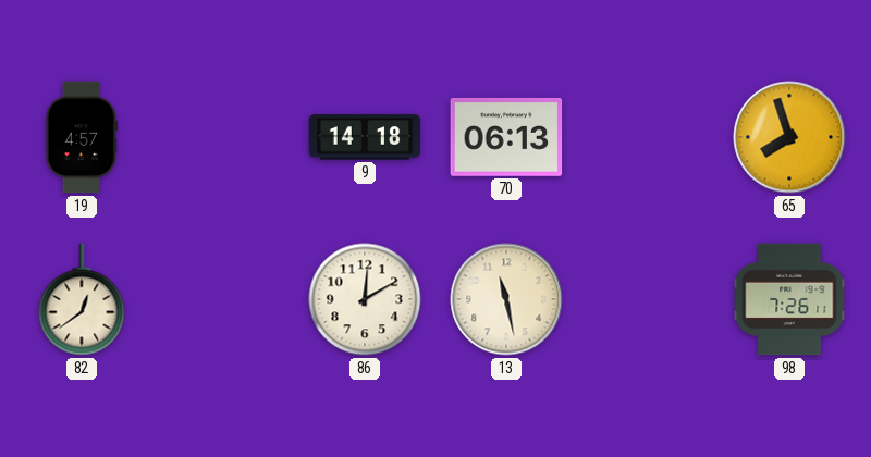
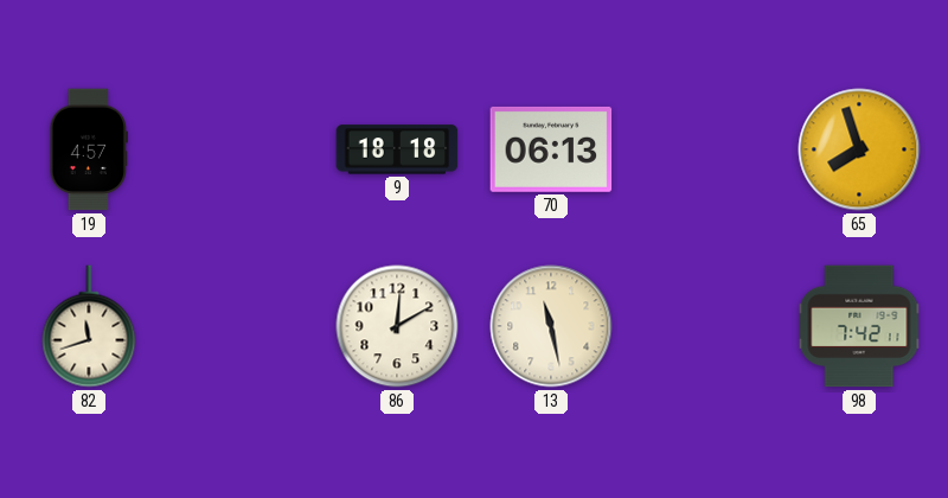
9: 14:18 -> 18:18
82: 12:39 -> 11:42
98: 7:26 -> 7:42
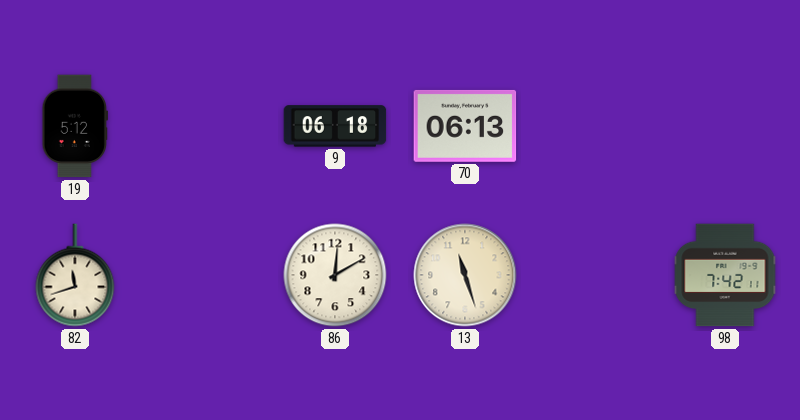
19: 4:57 -> 5:12
9: 18:18 -> 06:18
65: 7:57 -> none
13: 11:28 -> 11:27
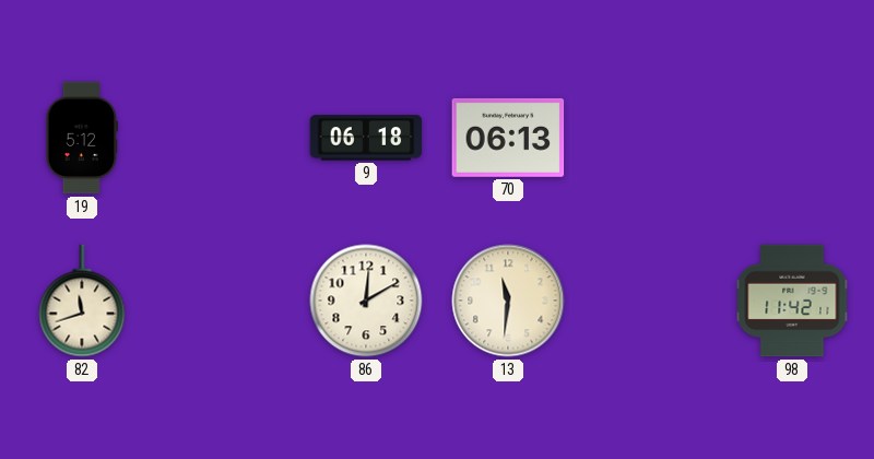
13: 11:27 -> 11:31
98: 7:42 -> 11:42
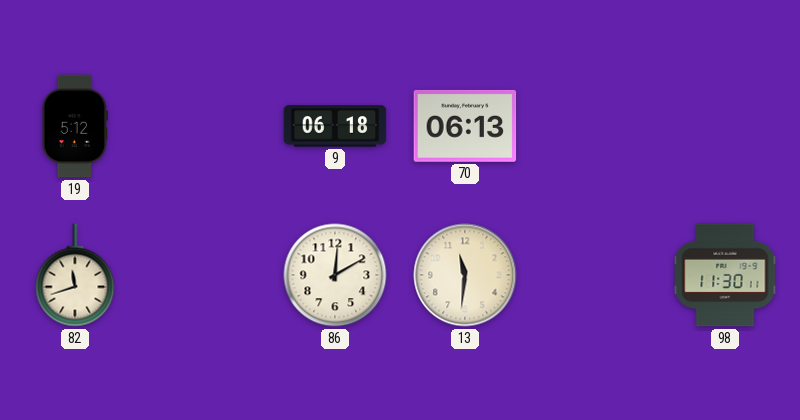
98: 11:42 -> 11:30
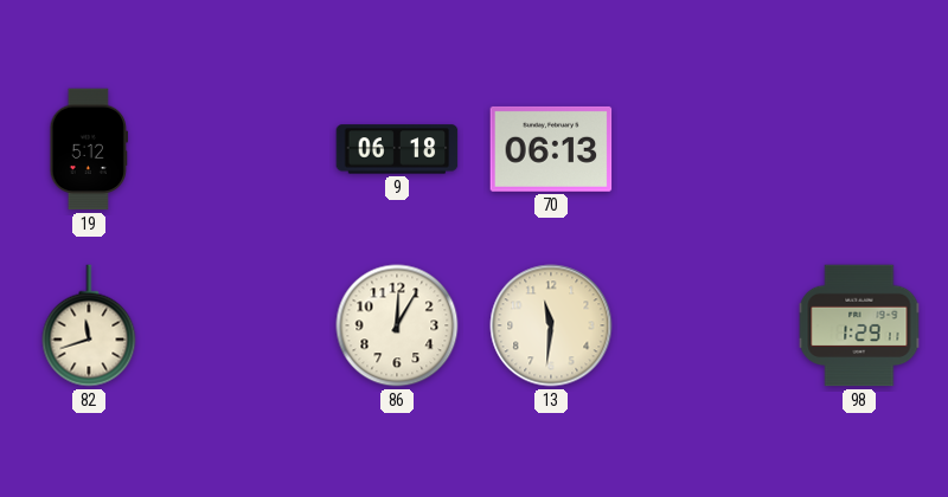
86: 12:10 -> 12:05
98: 11:30 -> 1:29
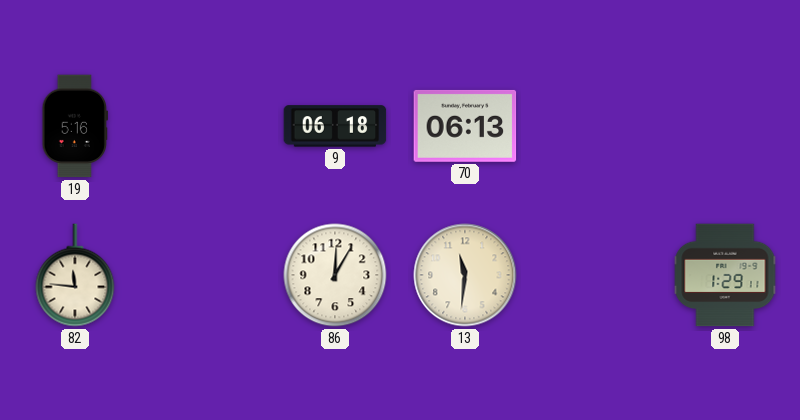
19: 5:12 -> 5:16
82: 11:42 -> 11:46
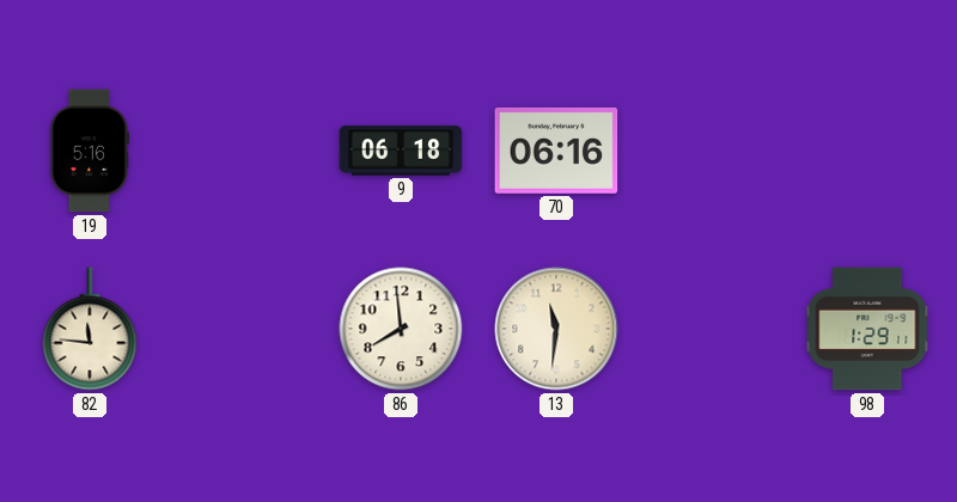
70: 06:13 -> 06:16
86: 12:05 -> 7:59
